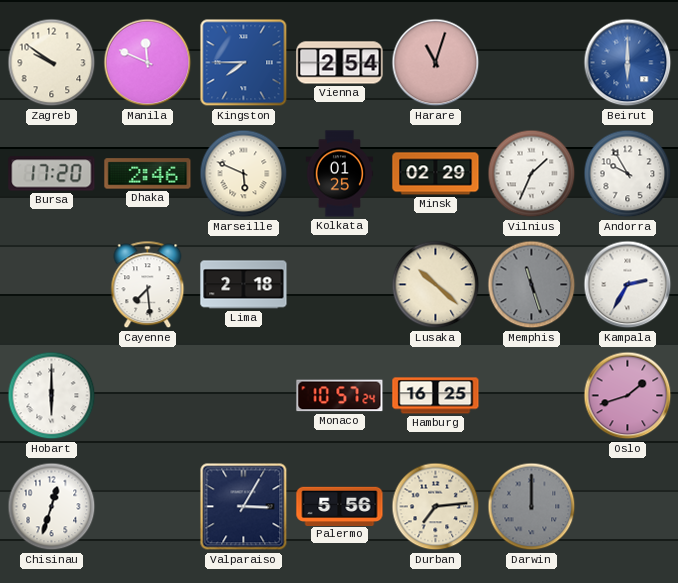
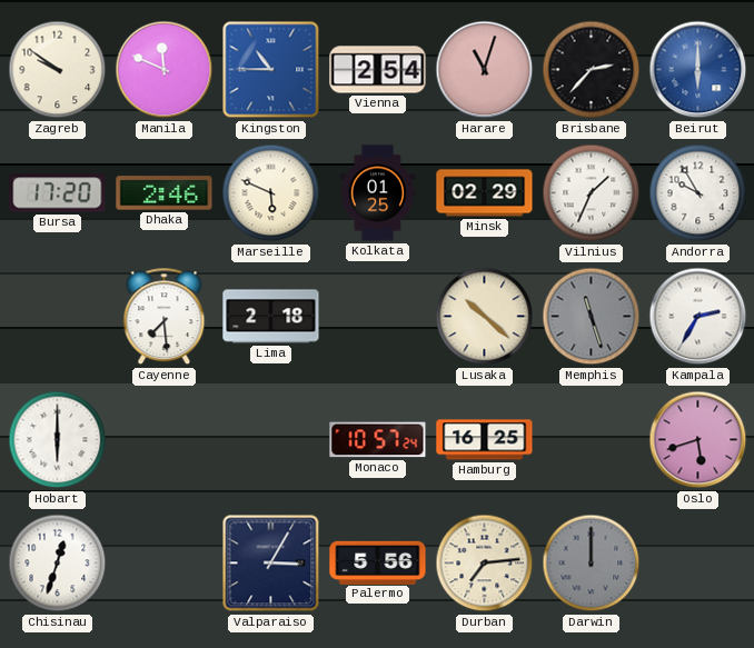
Kingston: 7:45 -> 10:45
Brisbane: none -> 2:37
Oslo: 1:42 -> 5:42
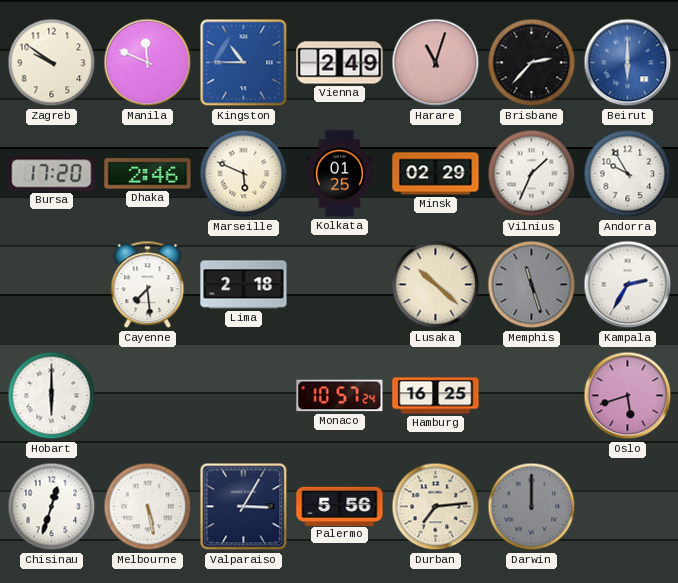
Vienna: 2:54 -> 2:49
Melbourne: none -> 5:28
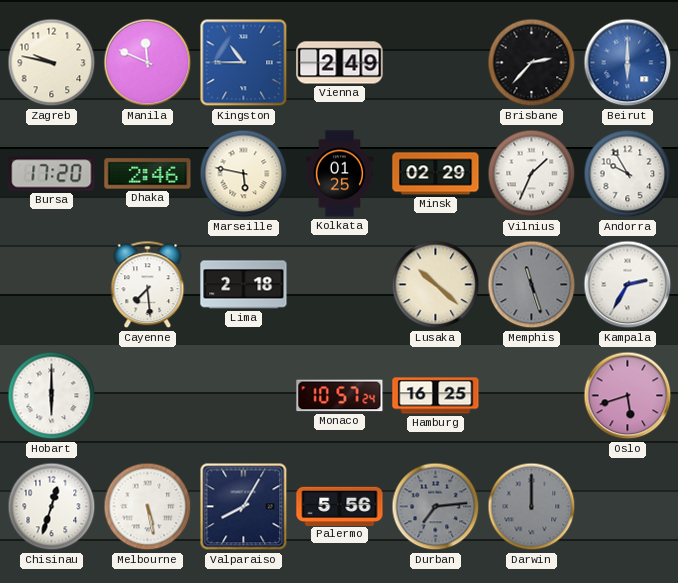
Zagreb: 9:51 -> 9:47
Harare: 11:03 -> none
Marseille: 5:49 -> 5:47
Valparaiso: 3:05 -> 8:05
Durban dial: cream -> grey
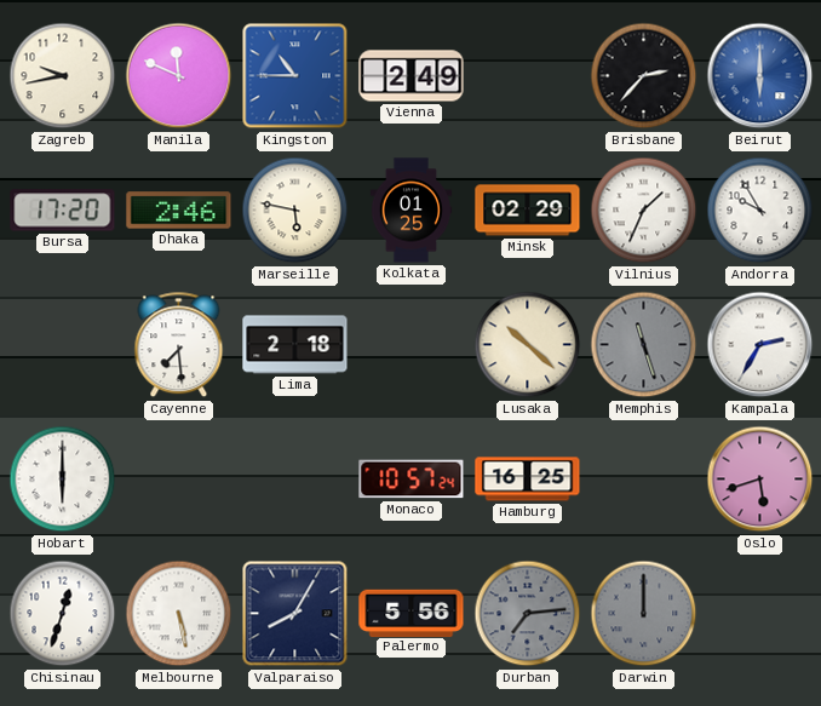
Zagreb: 9:47 -> 9:43
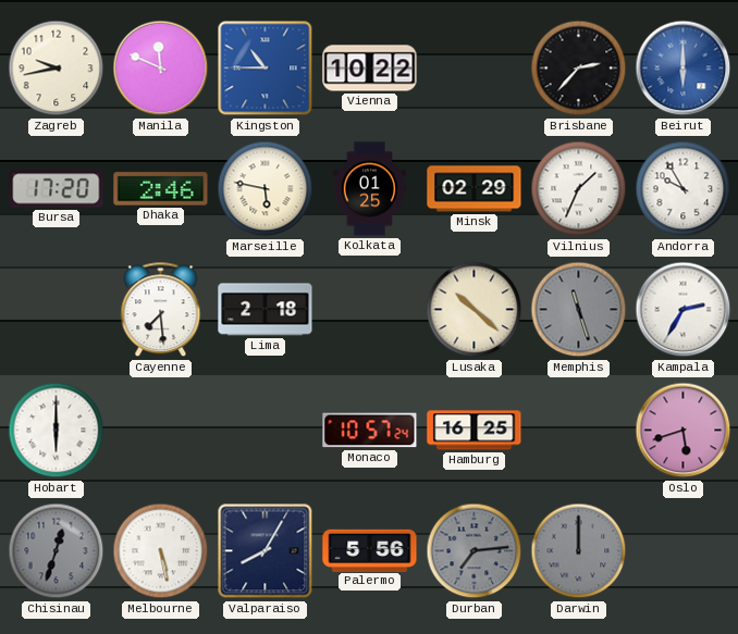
Vienna: 2:49 -> 10:22
Chisinau dial: white -> grey
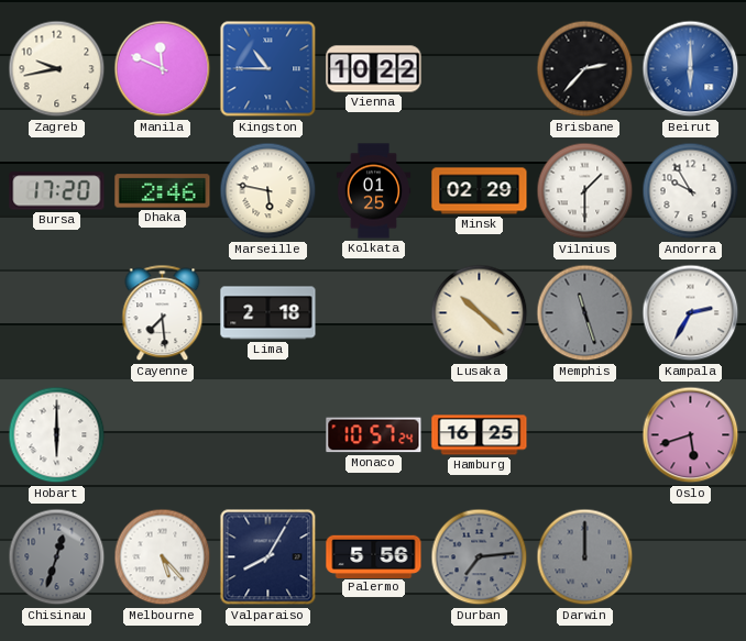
Vilnius: 1:34 -> 1:30
Melbourne: 5:28 -> 5:23
